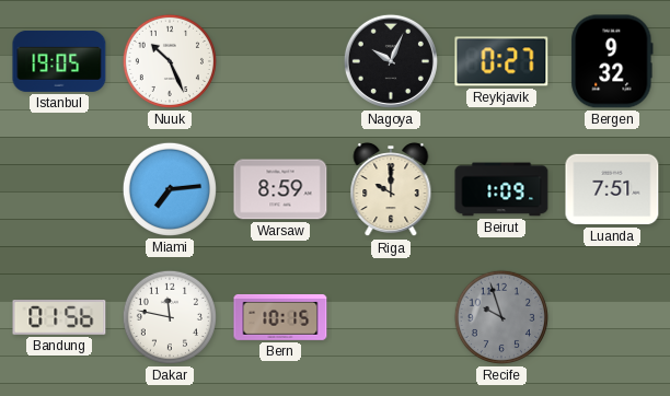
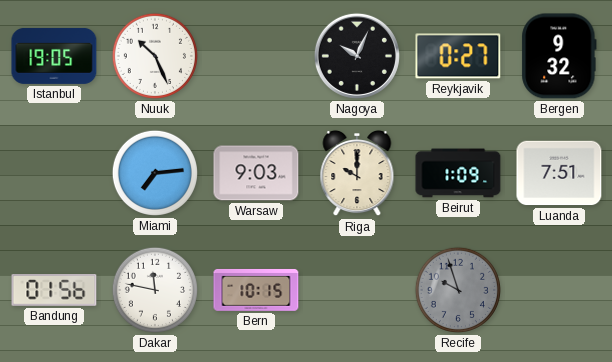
Warsaw: 8:59 -> 9:03
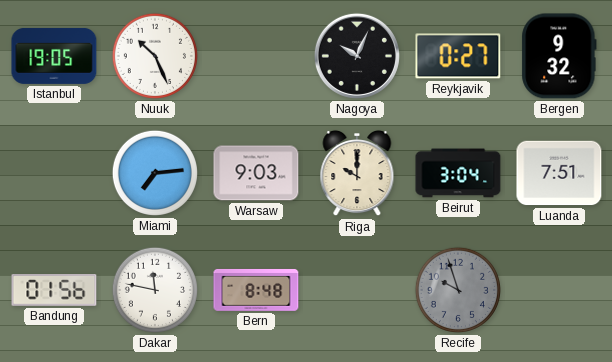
Beirut: 1:09 -> 3:04
Bern: 10:15 -> 8:48
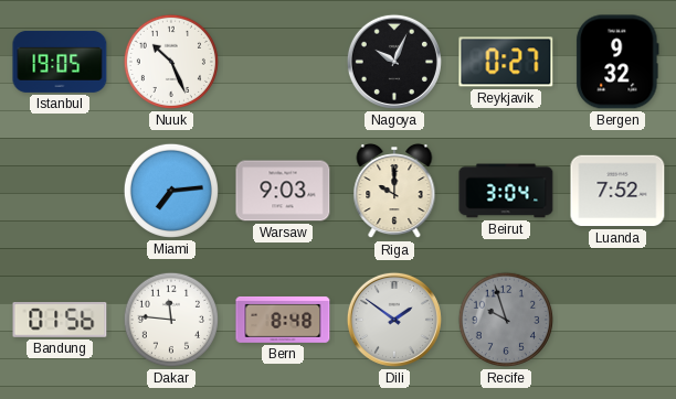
Luanda: 7:51 -> 7:52
Dakar: 11:47 -> 11:46
Dili: none -> 1:51
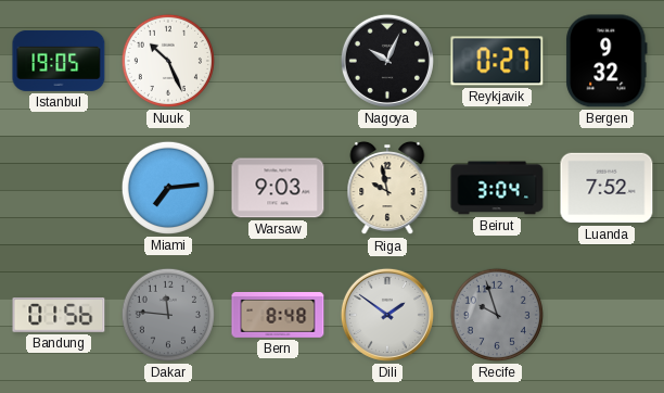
Riga: 10:00 -> 9:58
Dakar dial: white -> grey
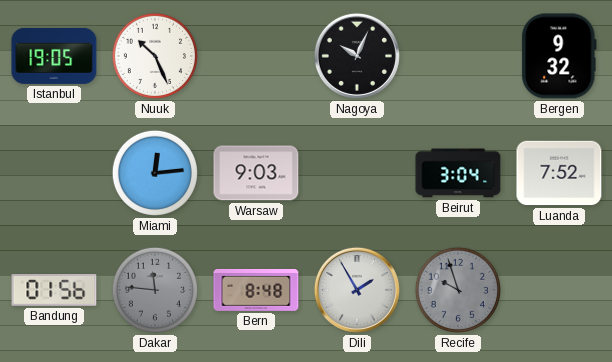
Reykjavik: 0:27 -> none
Miami: 7:14 -> 12:14
Riga: 9:58 -> none
Dili: 1:51 -> 1:55
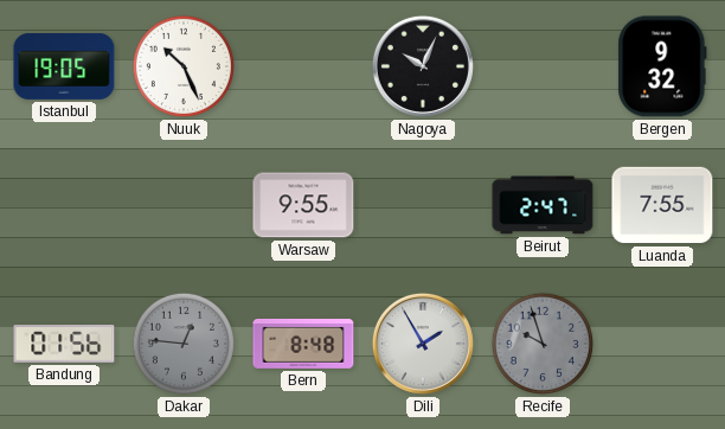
Miami: 12:14 -> none
Warsaw: 9:03 -> 9:55
Beirut: 3:04 -> 2:47
Luanda: 7:52 -> 7:55
Dakar: 11:46 -> 12:46
